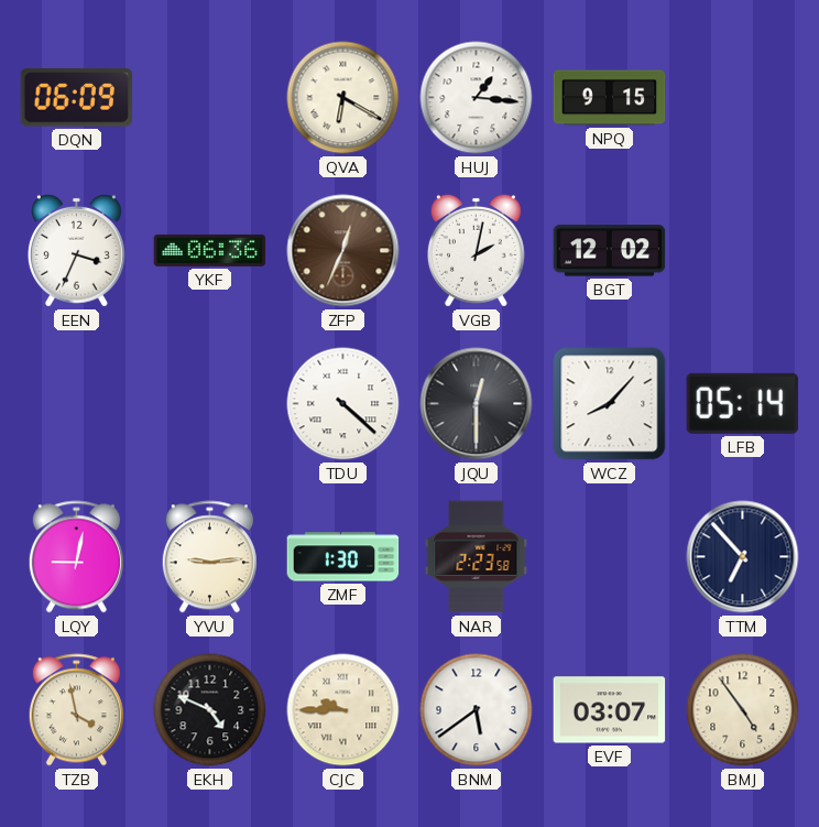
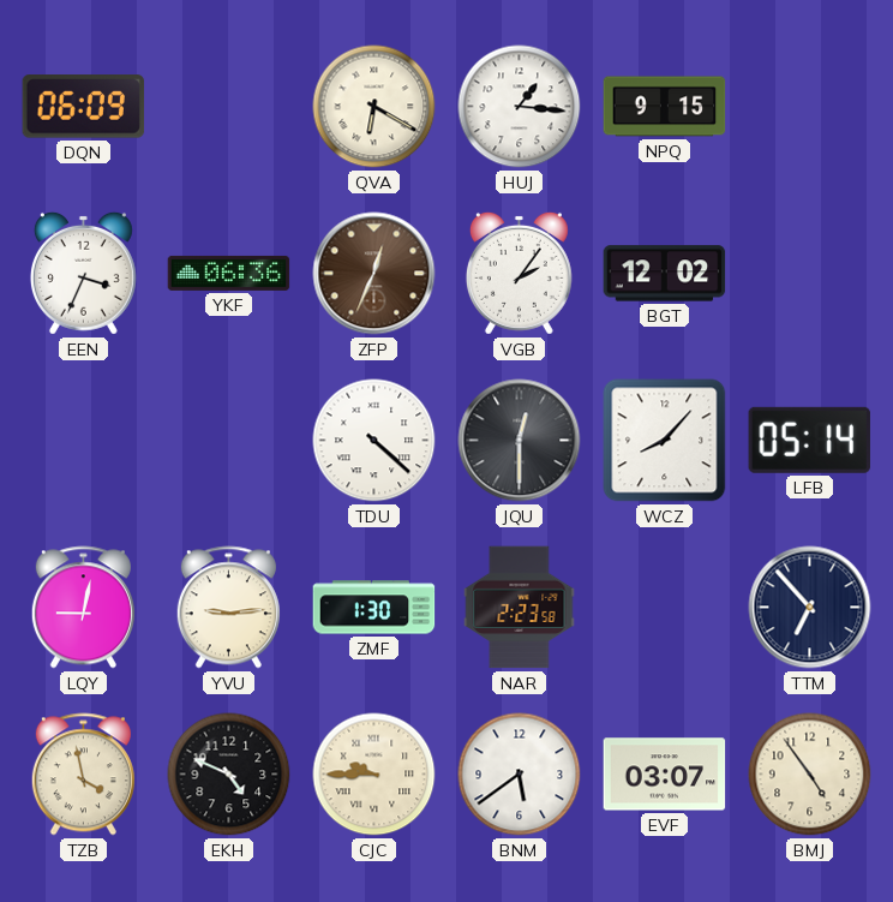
VGB: 2:02 -> 2:06
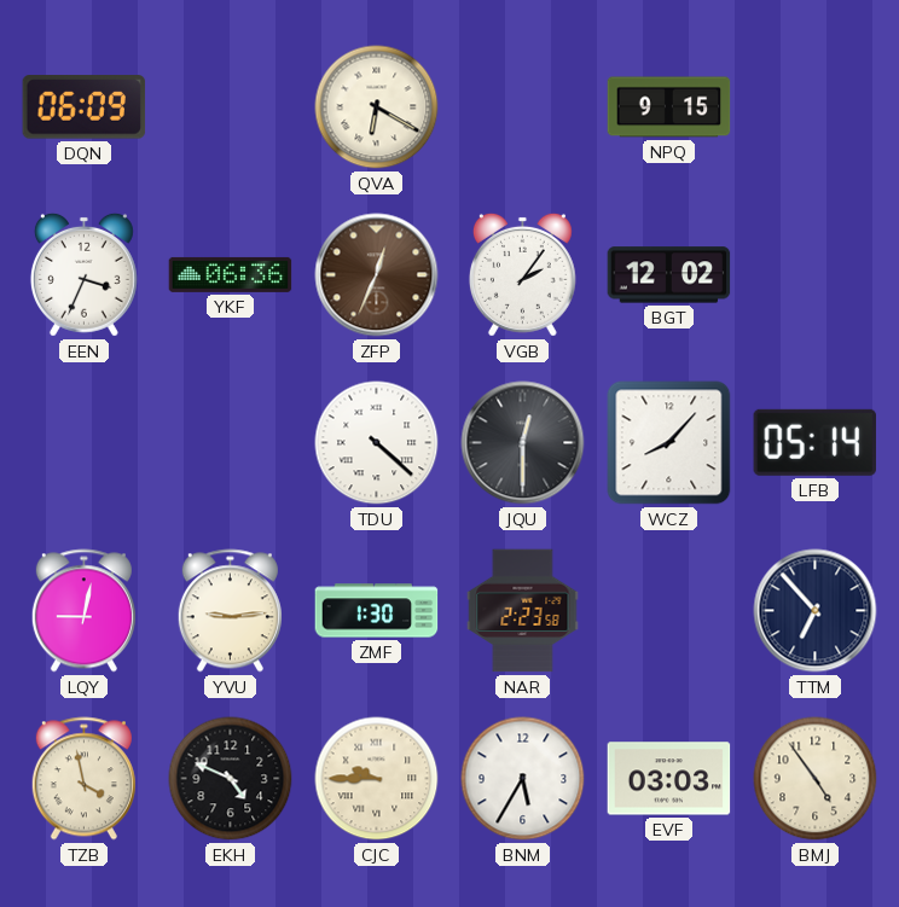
HUJ: 1:16 -> none
BNM: 5:39 -> 5:35
EVF: 03:07 -> 03:03
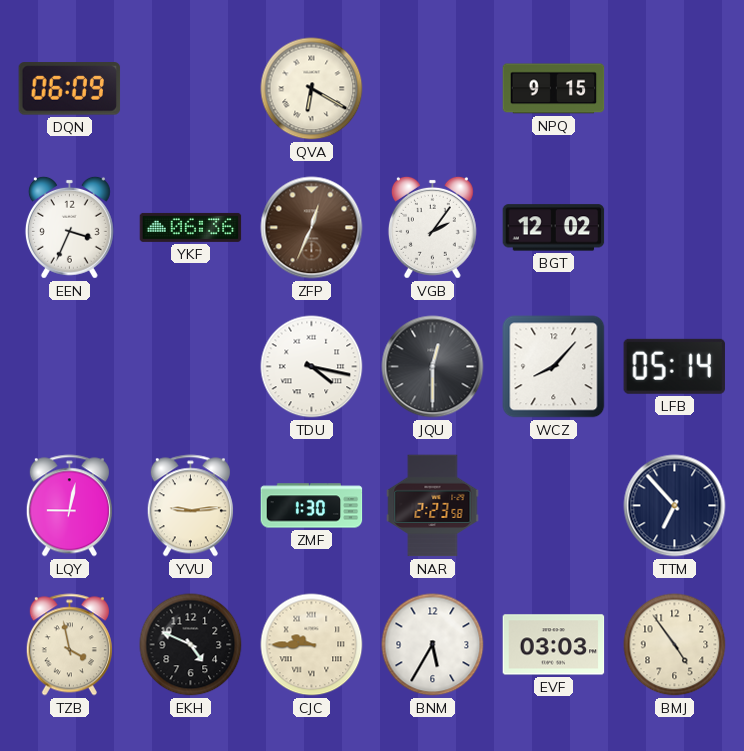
TDU: 4:22 -> 4:17
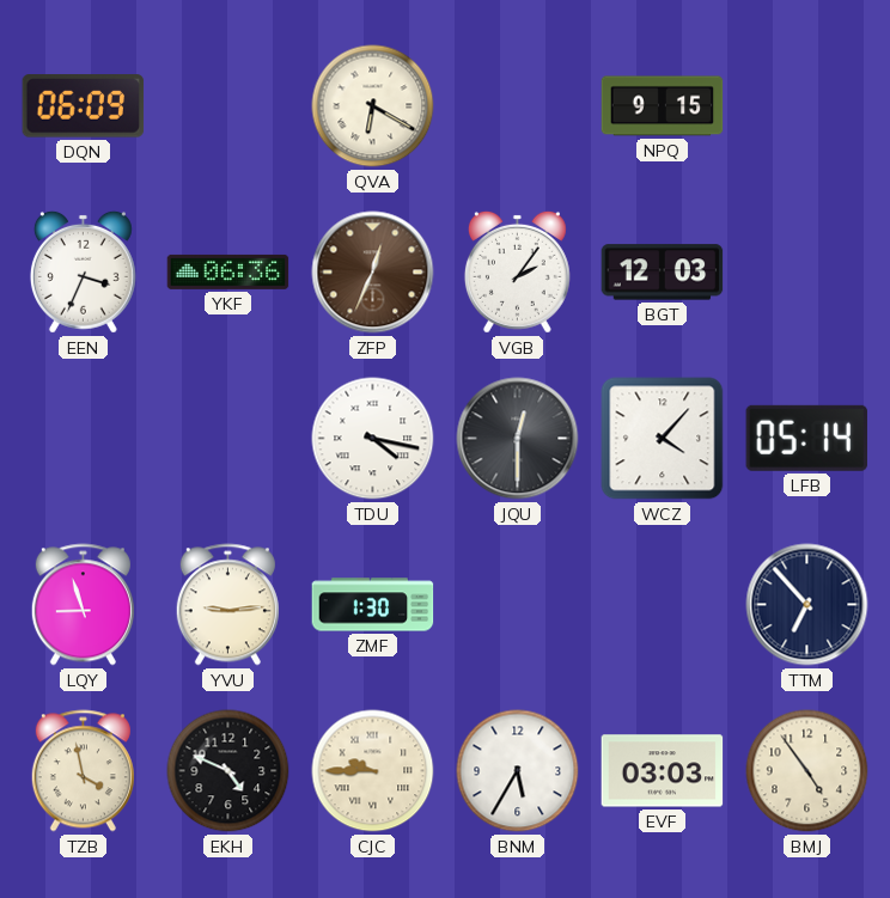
BGT: 12:02 -> 12:03
WCZ: 8:07 -> 4:07
LQY: 9:02 -> 8:57
NAR: 2:23 -> none
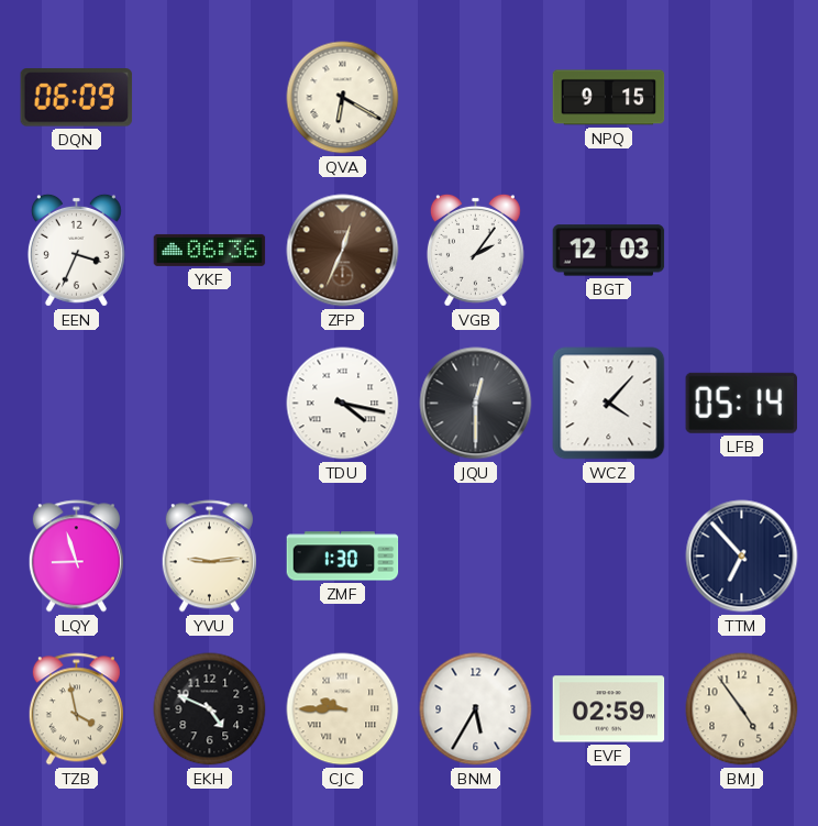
EVF: 03:03 -> 02:59
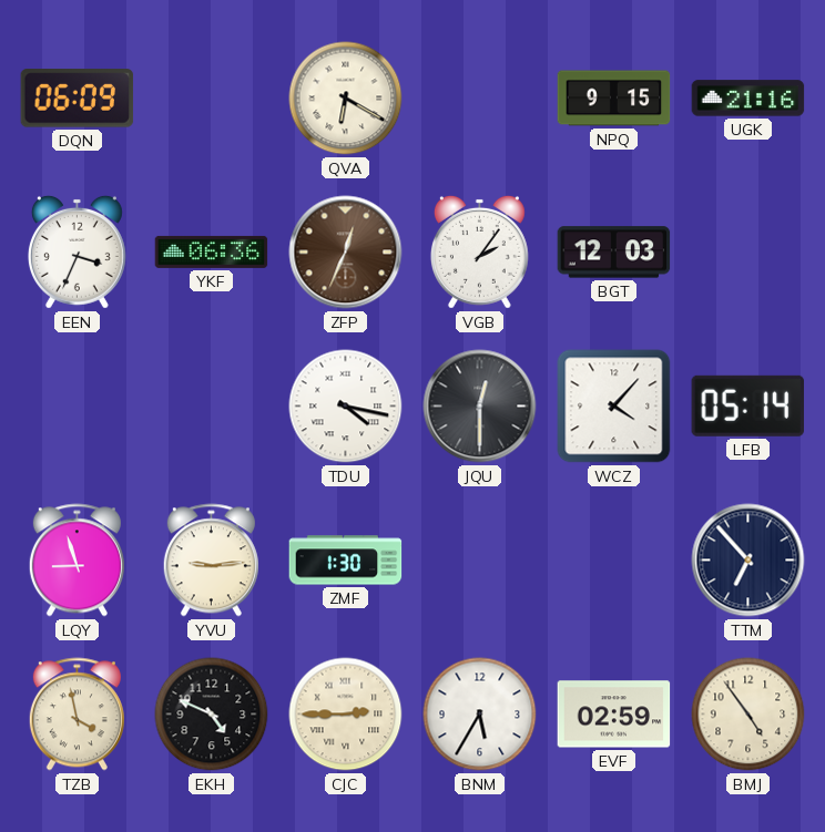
UGK: none -> 21:16
CJC: 9:45 -> 2:45
